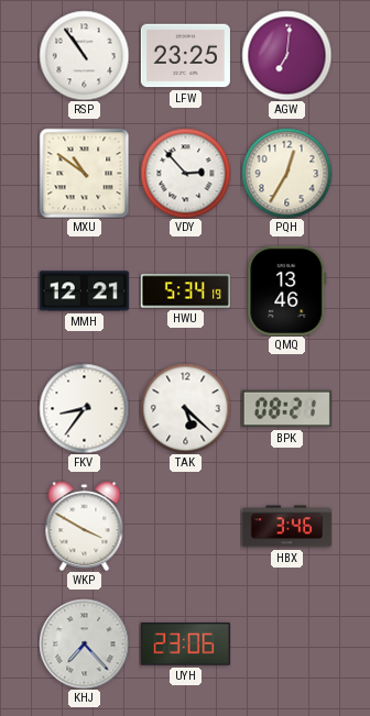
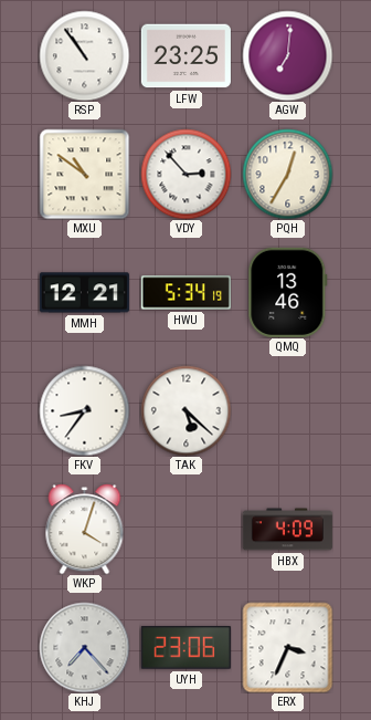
BPK: 08:21 -> none
WKP: 3:50 -> 4:03
HBX: 3:46 -> 4:09
ERX: none -> 3:34
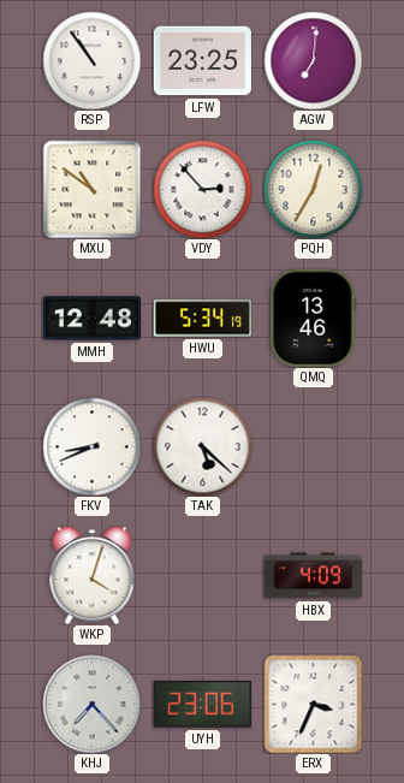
MMH: 12:21 -> 12:48
FKV: 8:36 -> 8:41
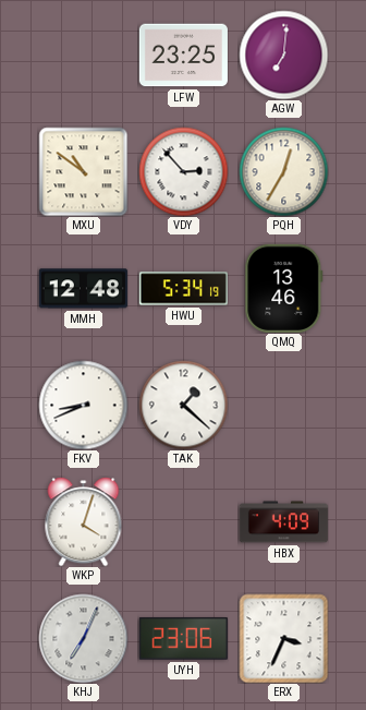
RSP: 10:54 -> none
TAK: 5:22 -> 1:22
KHJ: 7:23 -> 7:04
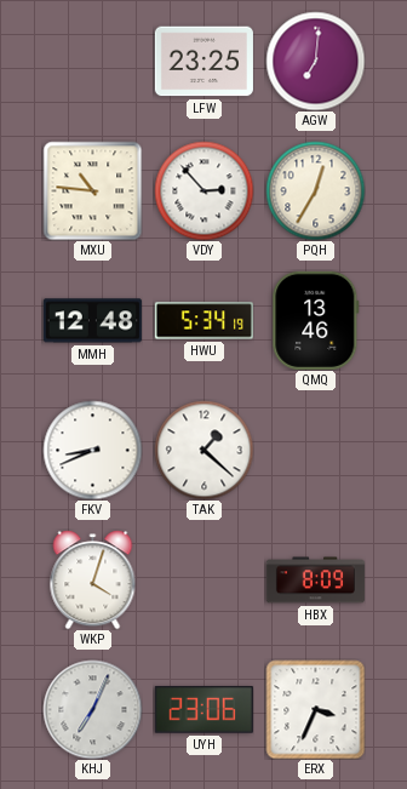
MXU: 10:51 -> 10:46
HBX: 4:09 -> 8:09
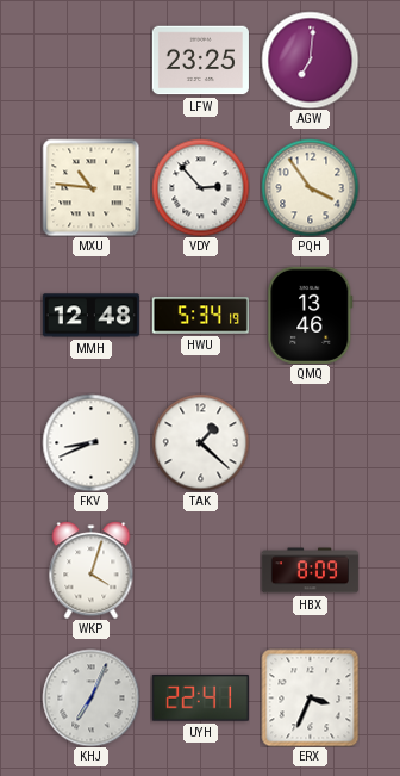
PQH: 12:35 -> 3:54
UYH: 23:06 -> 22:41
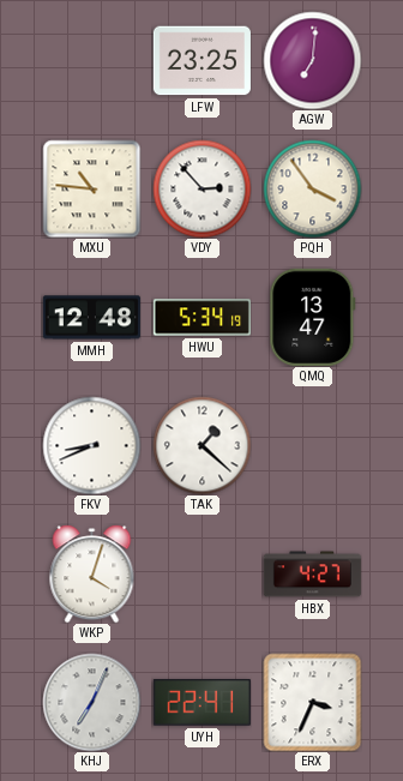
QMQ: 13:46 -> 13:47
HBX: 8:09 -> 4:27
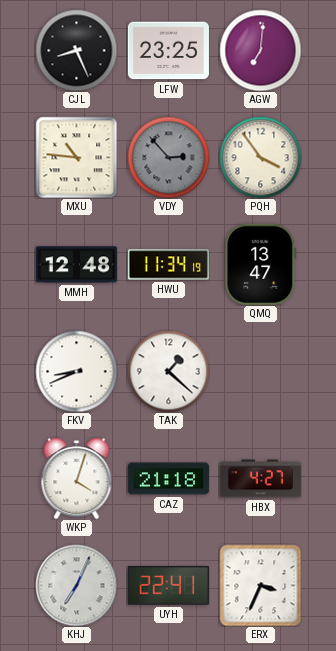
CJL: none -> 8:26
VDY dial: white -> grey
HWU: 5:34 -> 11:34
CAZ: none -> 21:18
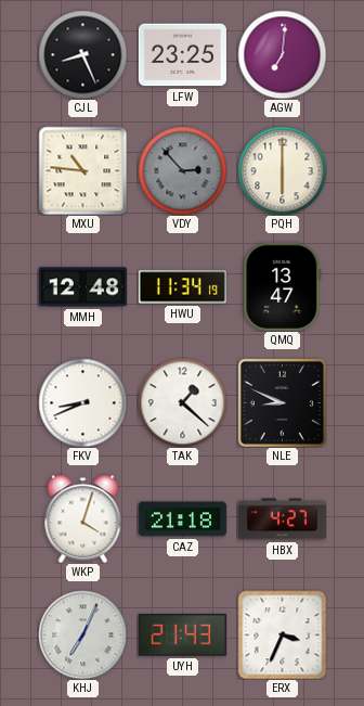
PQH: 3:54 -> 6:00
NLE: none -> 8:49
UYH: 22:41 -> 21:43
